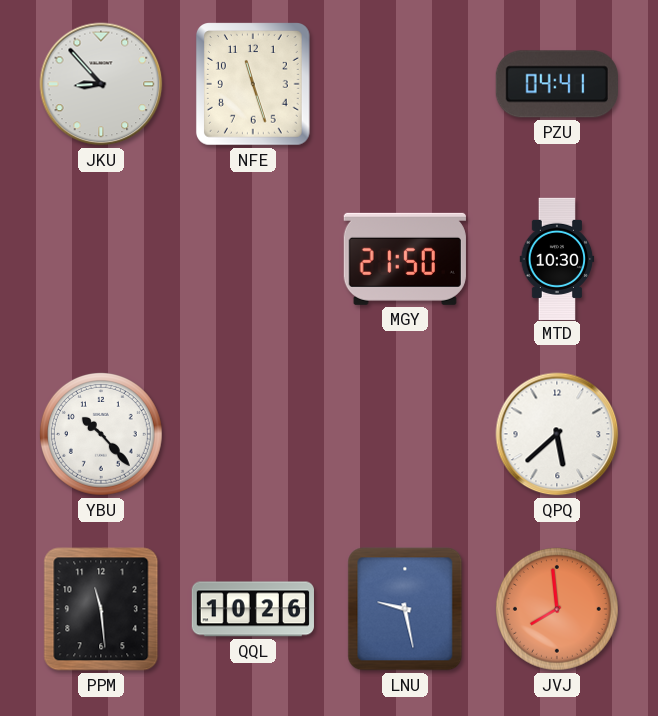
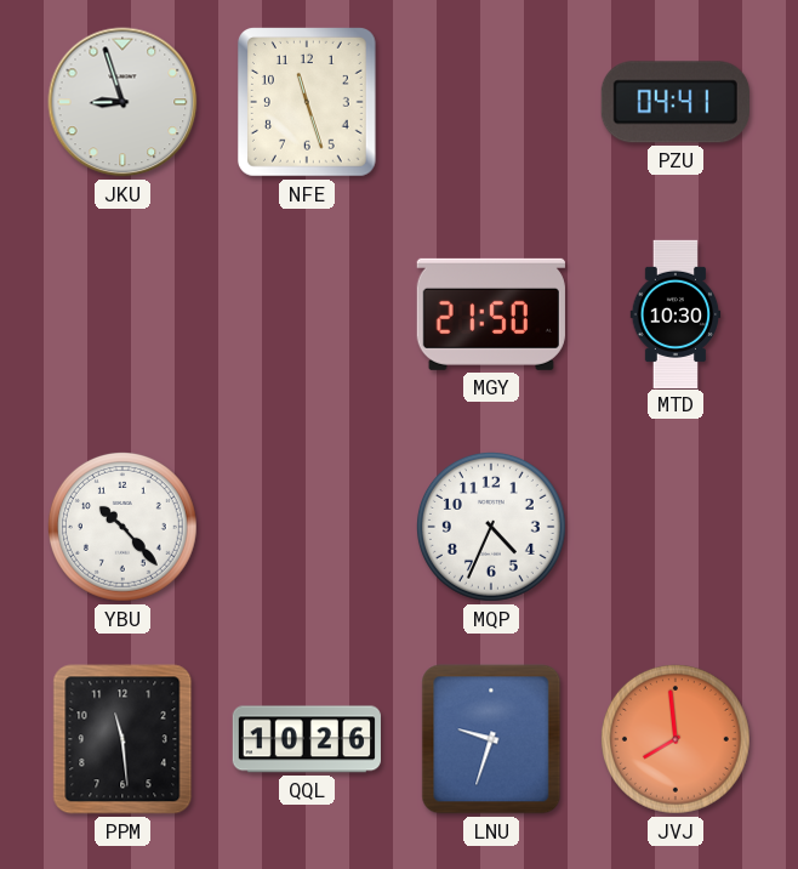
JKU: 8:53 -> 8:57
MQP: none -> 4:34
QPQ: 5:38 -> none
LNU: 9:28 -> 9:33
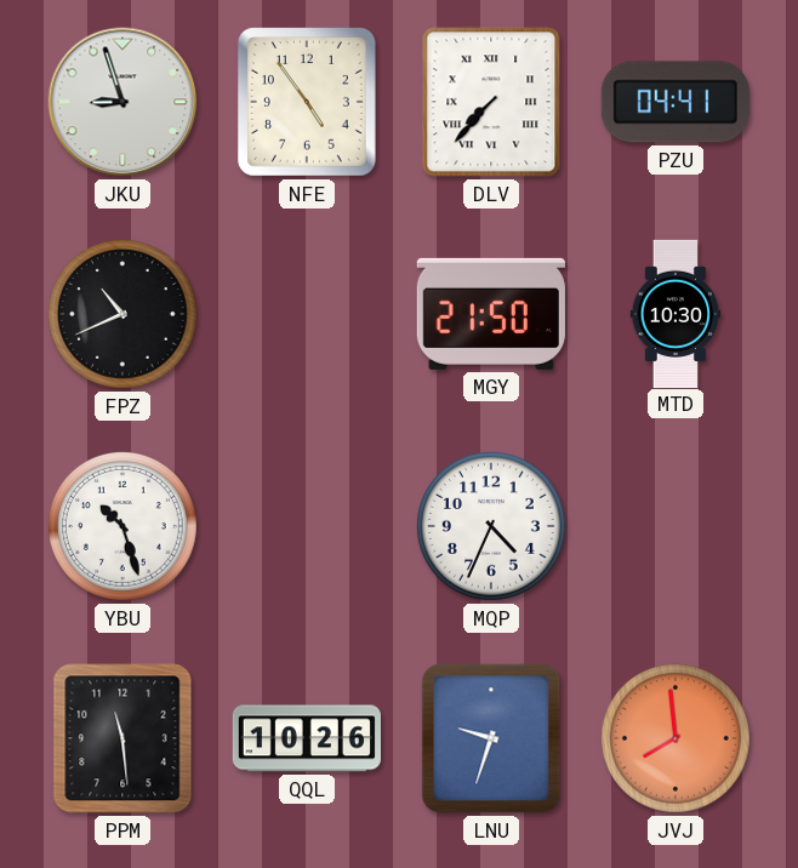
NFE: 11:27 -> 4:54
DLV: none -> 7:37
FPZ: none -> 10:41
YBU: 10:23 -> 10:27
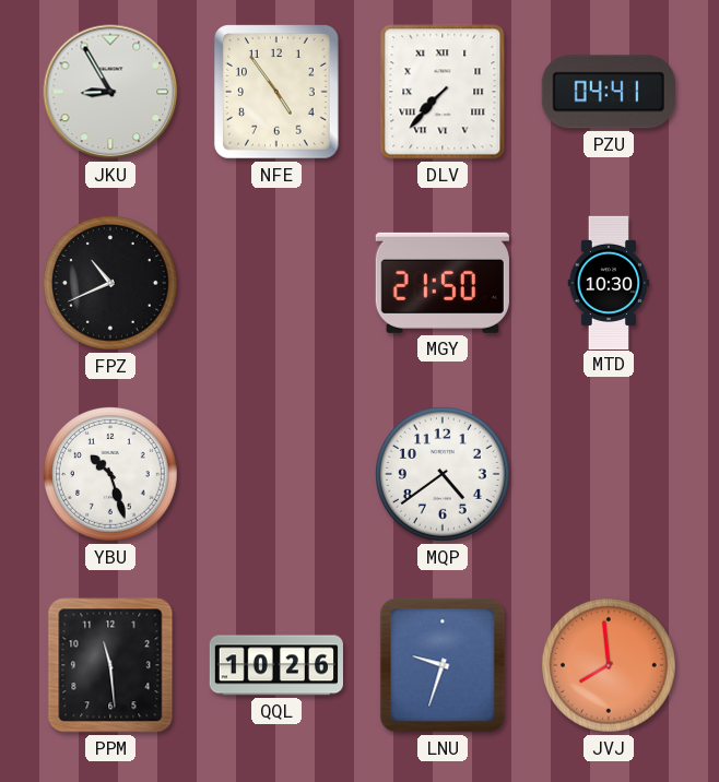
JKU: 8:57 -> 8:55
MQP: 4:34 -> 4:39
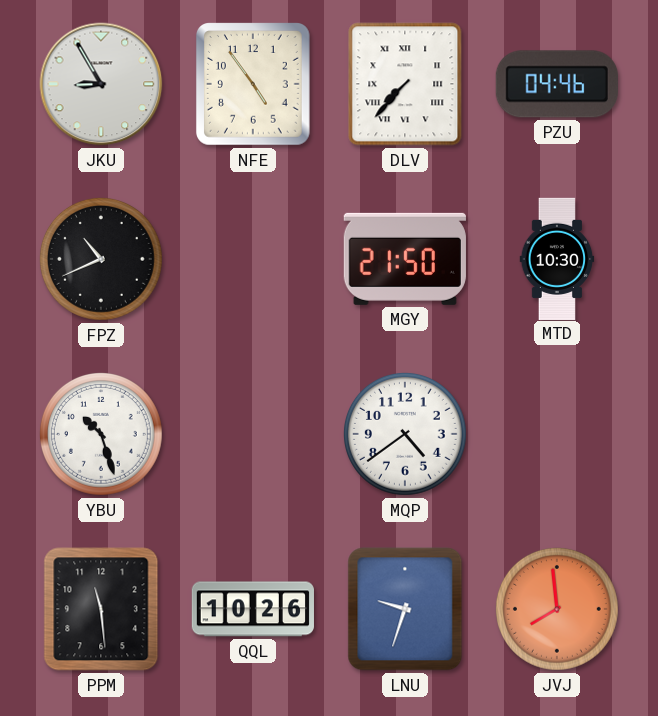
PZU: 04:41 -> 04:46
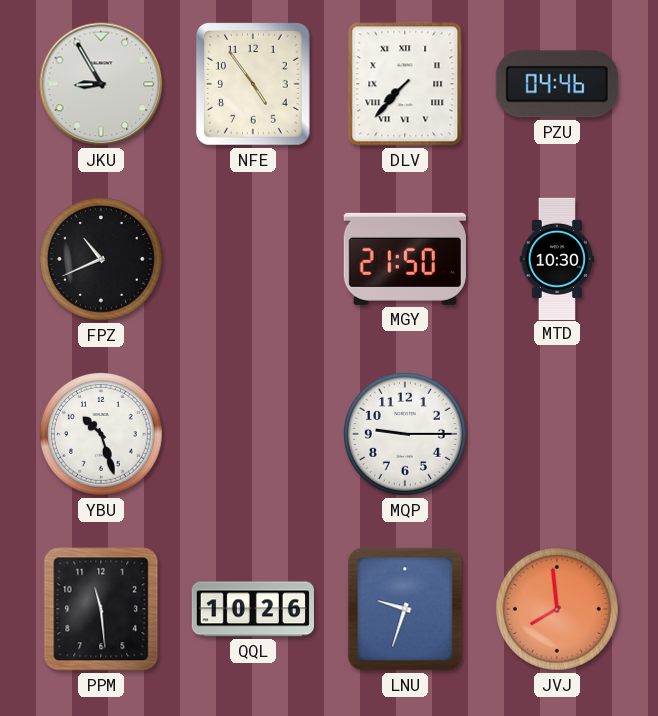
MQP: 4:39 -> 9:15
